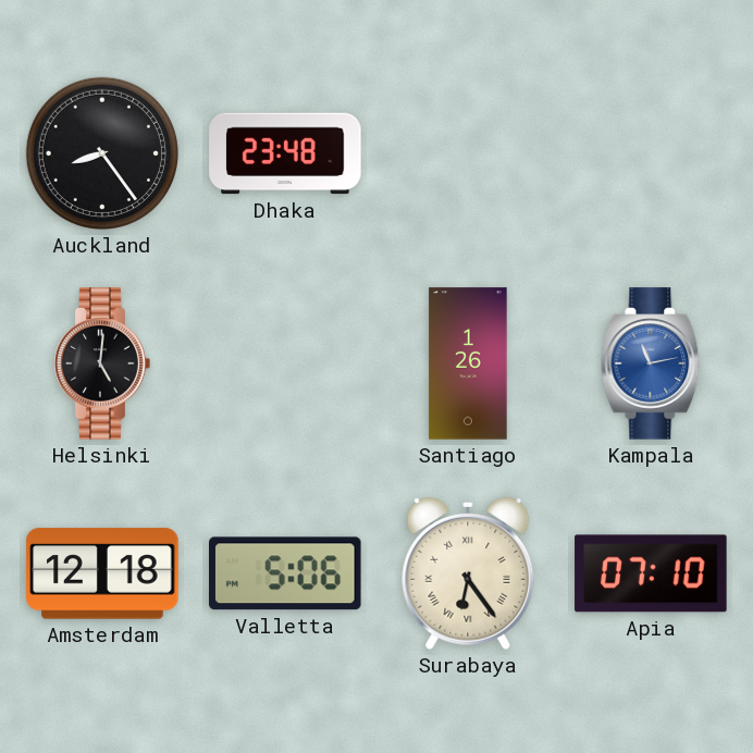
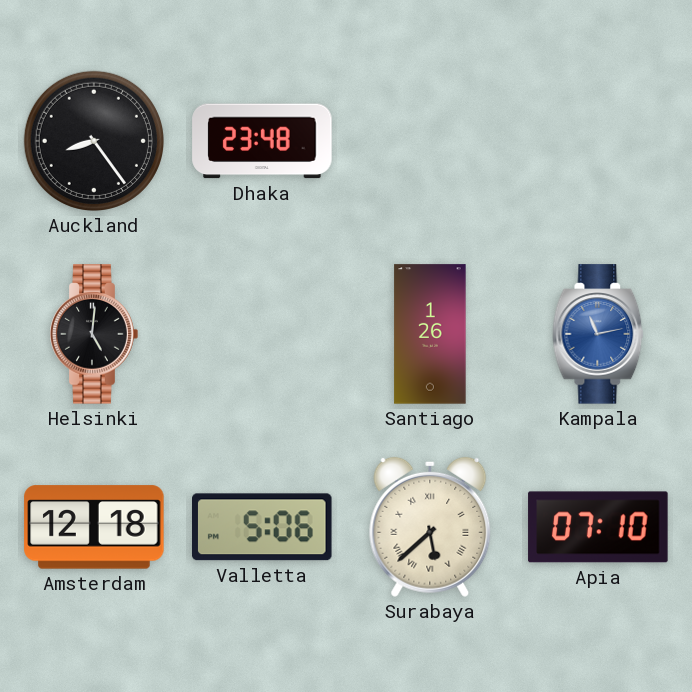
Surabaya: 6:24 -> 5:38
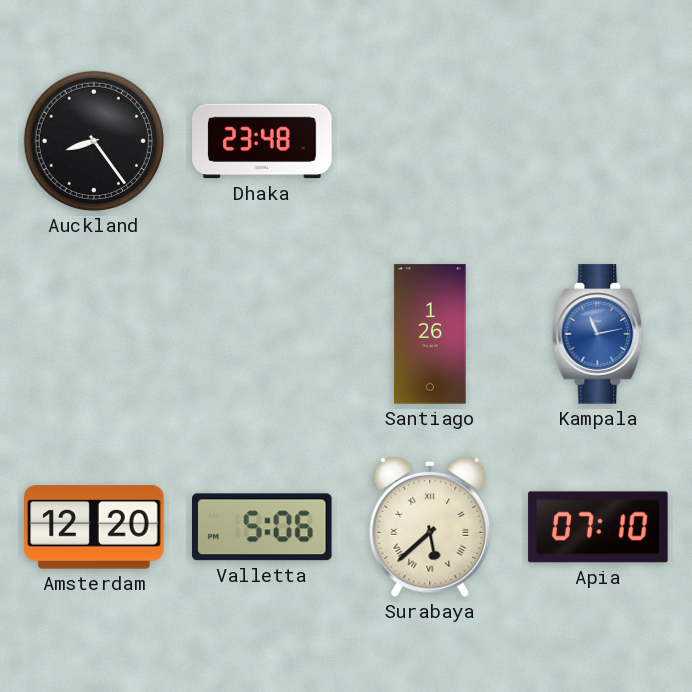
Helsinki: 5:01 -> none
Amsterdam: 12:18 -> 12:20
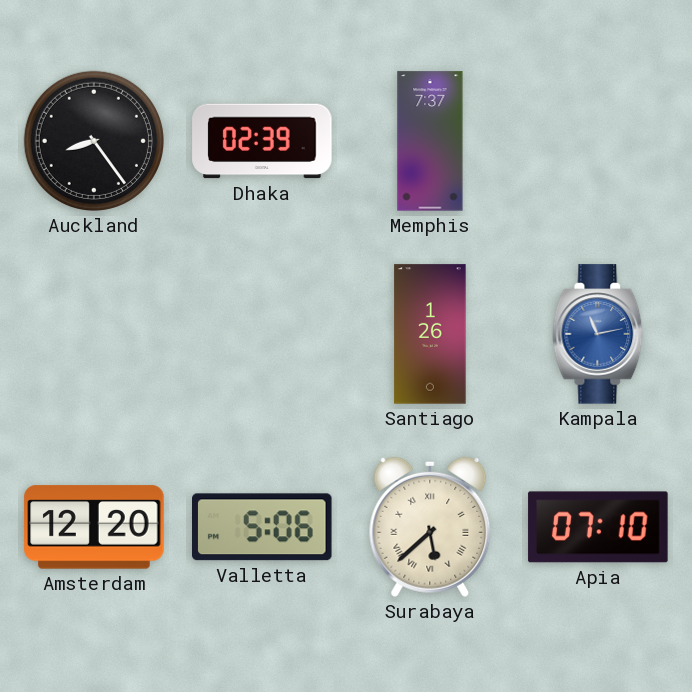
Dhaka: 23:48 -> 02:39
Memphis: none -> 7:37
